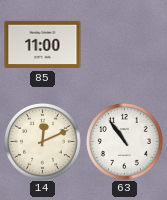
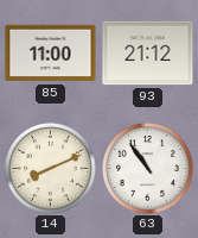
93: none -> 21:12
14: 12:11 -> 8:11
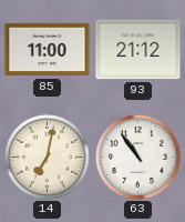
14: 8:11 -> 7:02
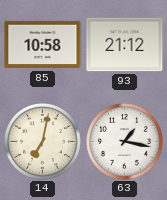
85: 11:00 -> 10:58
63: 10:54 -> 1:17
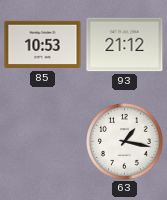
85: 10:58 -> 10:53
14: 7:02 -> none
